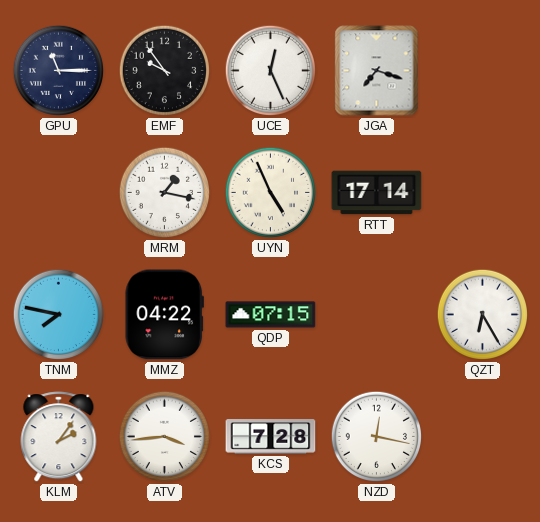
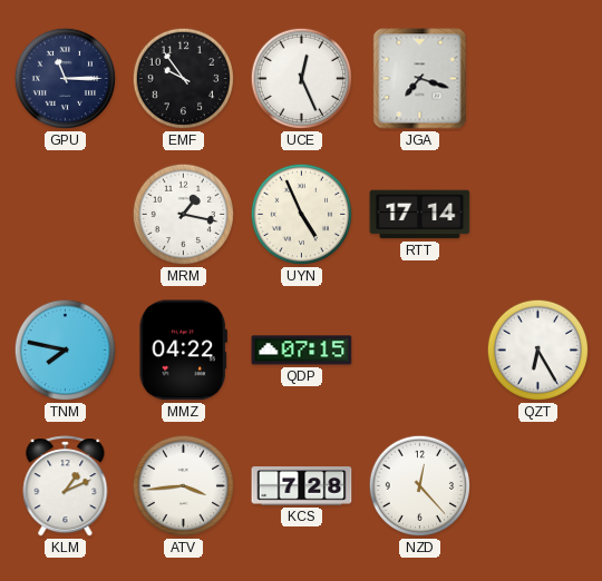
KLM: 2:06 -> 1:11
NZD: 12:17 -> 12:23
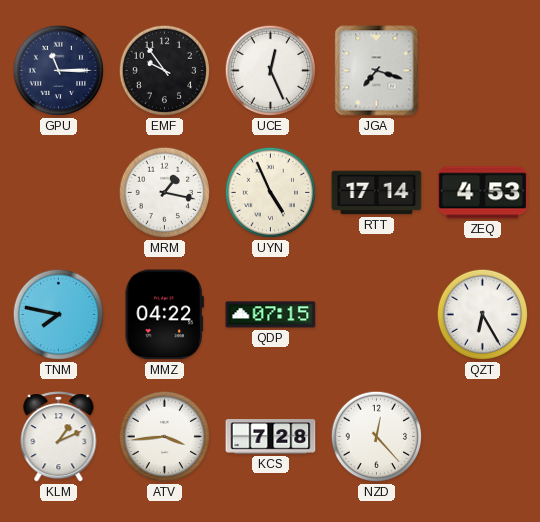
ZEQ: none -> 4:53
